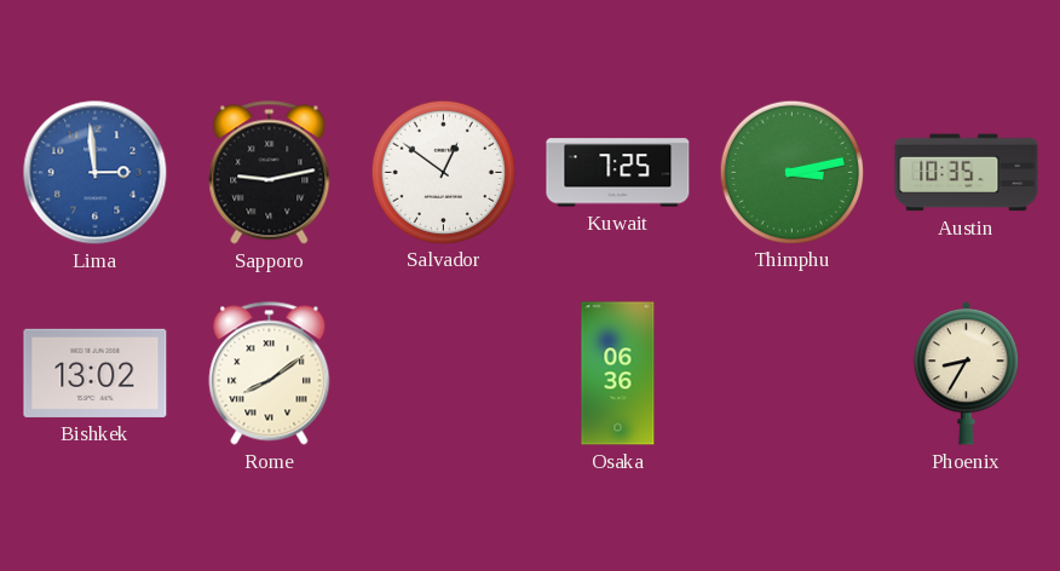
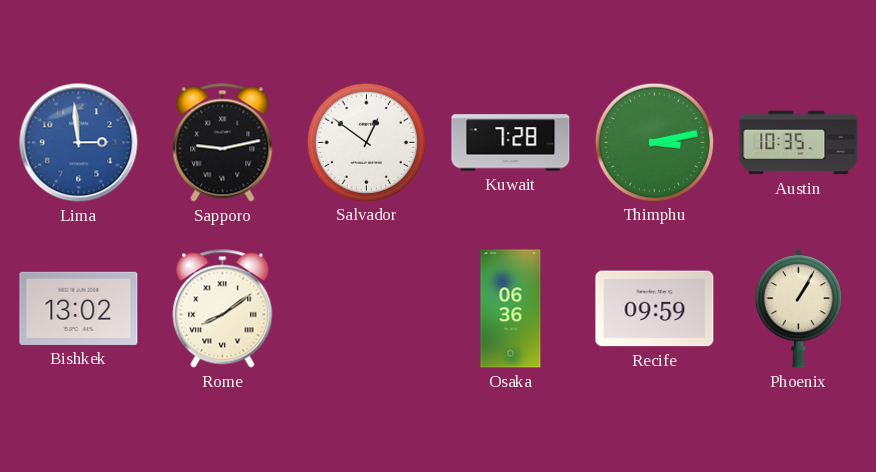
Kuwait: 7:25 -> 7:28
Recife: none -> 09:59
Phoenix: 8:35 -> 1:05
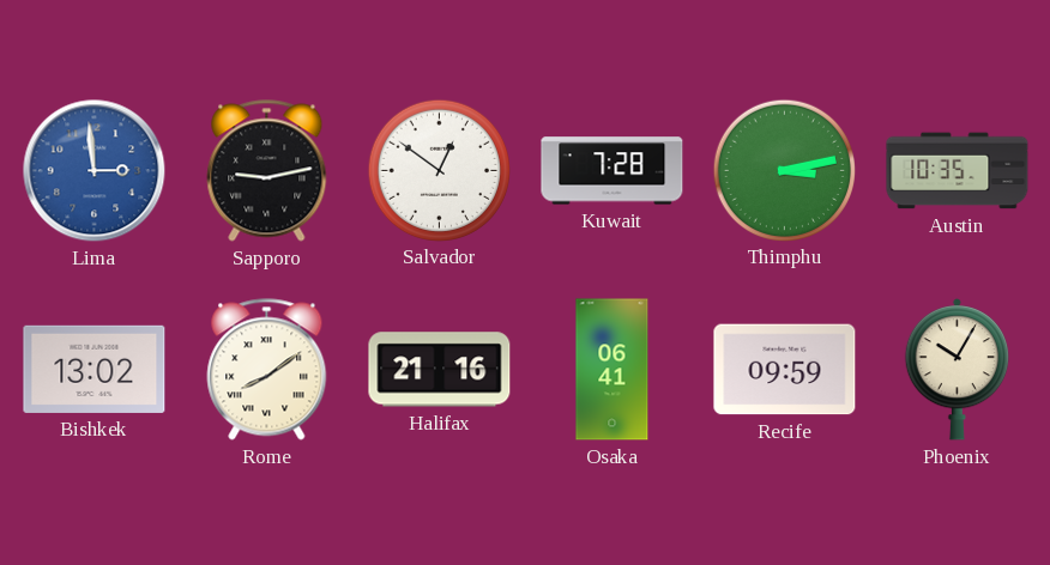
Halifax: none -> 21:16
Osaka: 06:36 -> 06:41
Phoenix: 1:05 -> 10:05
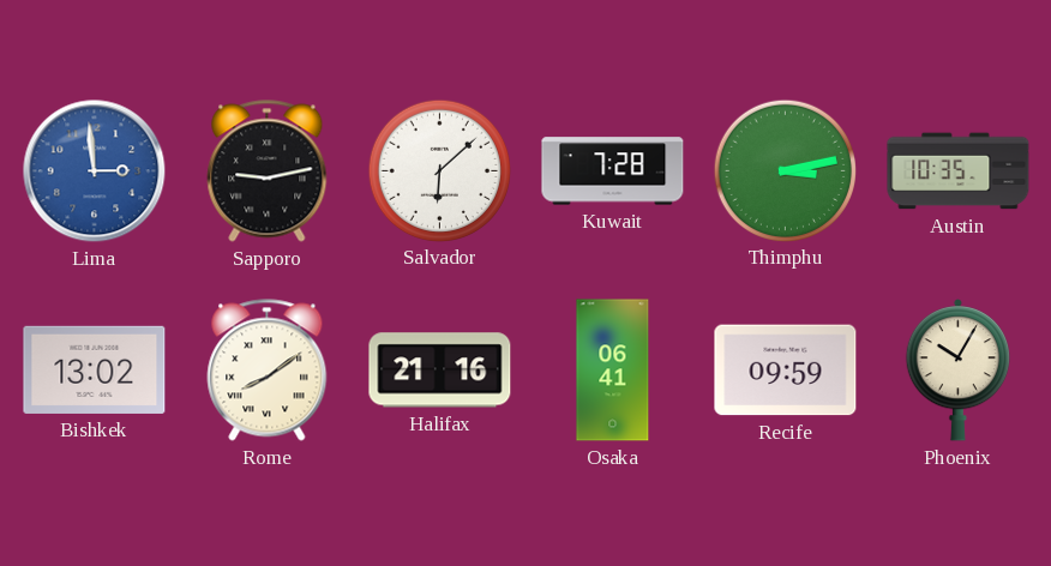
Salvador: 12:51 -> 6:08
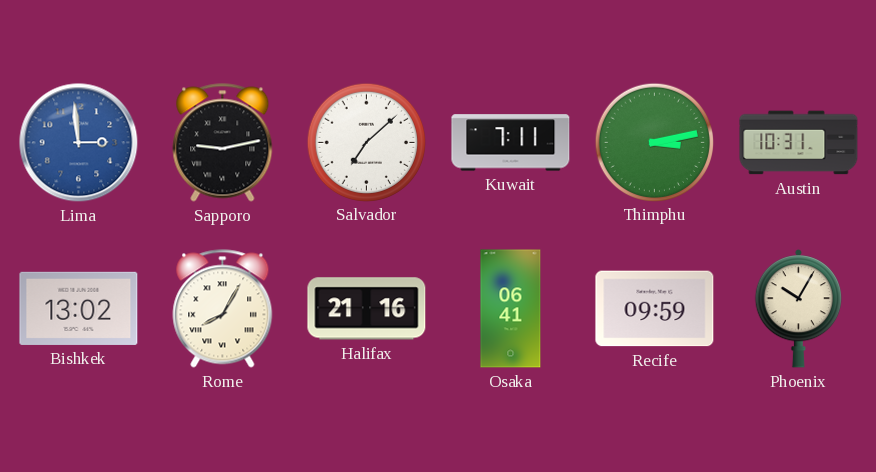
Salvador: 6:08 -> 7:08
Kuwait: 7:28 -> 7:11
Austin: 10:35 -> 10:31
Rome: 8:09 -> 8:05
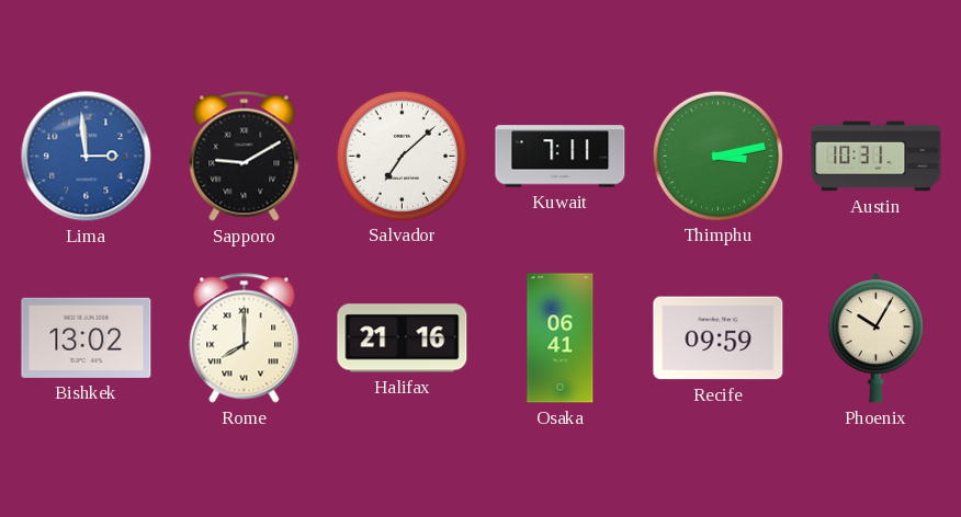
Sapporo: 9:13 -> 9:10
Rome: 8:05 -> 8:00
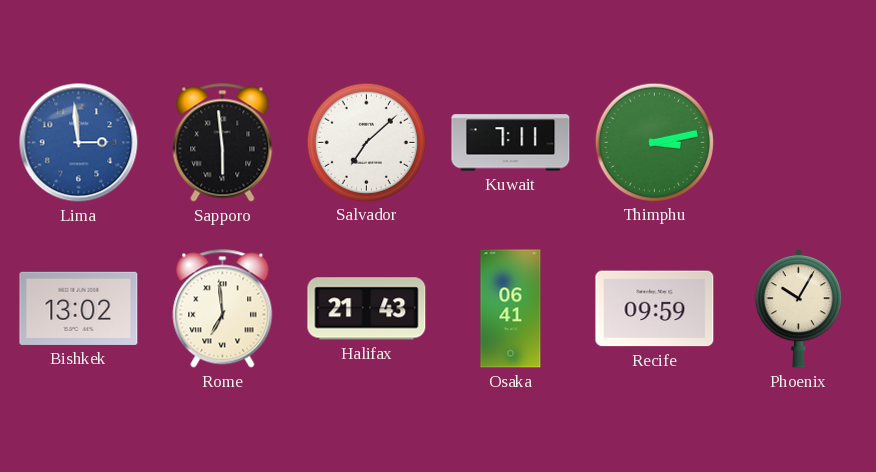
Sapporo: 9:10 -> 5:59
Austin: 10:31 -> none
Rome: 8:00 -> 6:59
Halifax: 21:16 -> 21:43
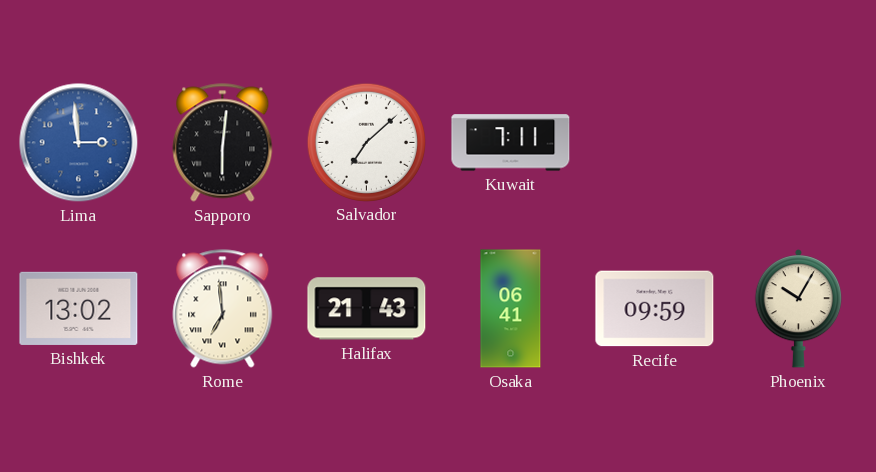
Sapporo: 5:59 -> 6:01
Thimphu: 3:13 -> none
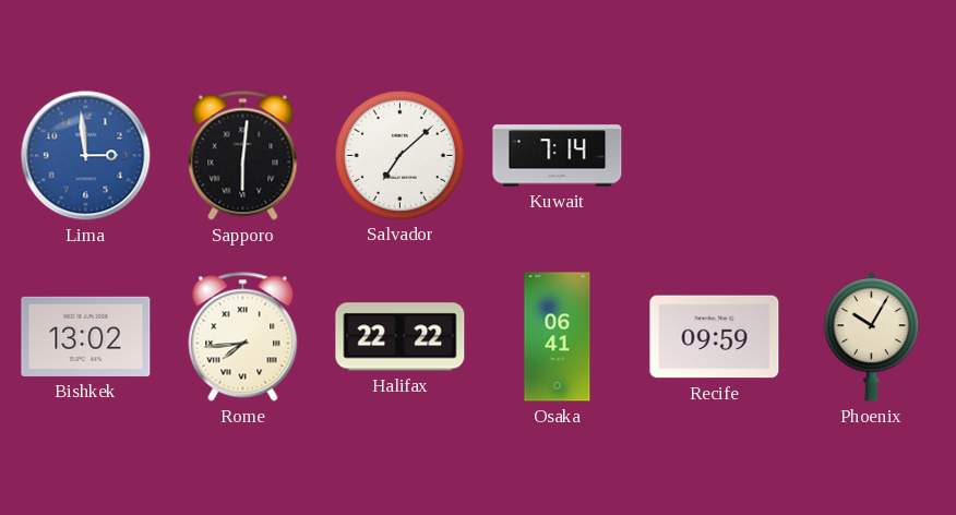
Kuwait: 7:11 -> 7:14
Rome: 6:59 -> 7:44
Halifax: 21:43 -> 22:22
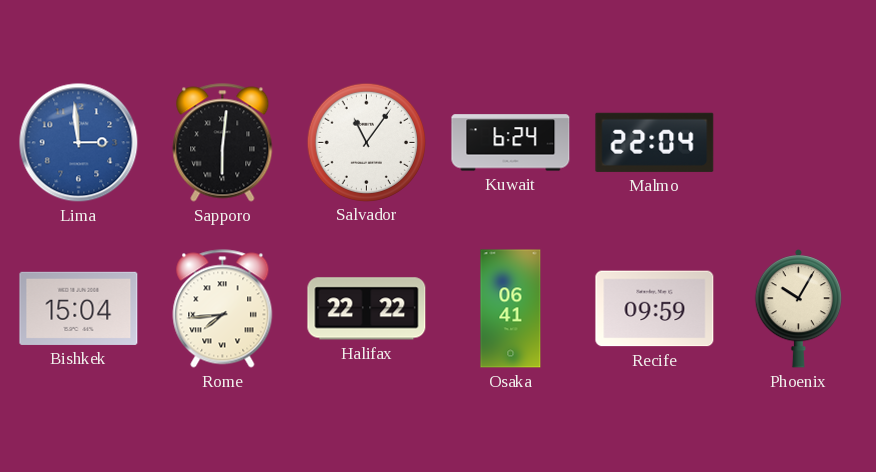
Salvador: 7:08 -> 11:06
Kuwait: 7:14 -> 6:24
Malmo: none -> 22:04
Bishkek: 13:02 -> 15:04
